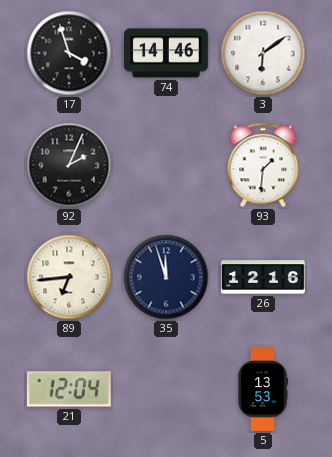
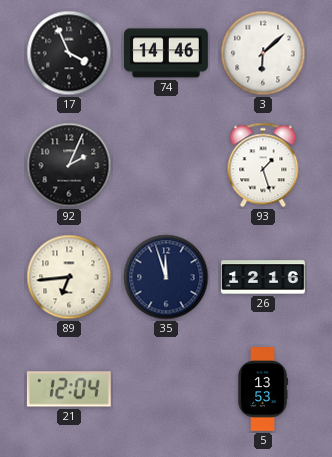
17: 3:57 -> 3:56
3: 6:09 -> 6:08
93: 1:31 -> 1:27
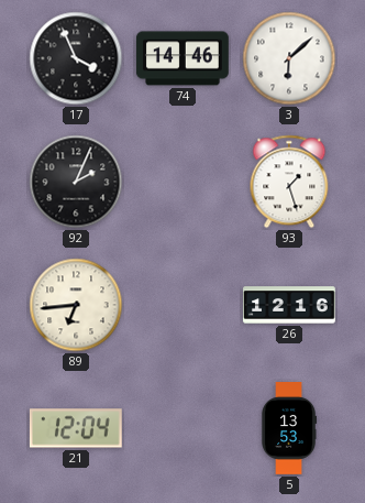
35: 11:57 -> none
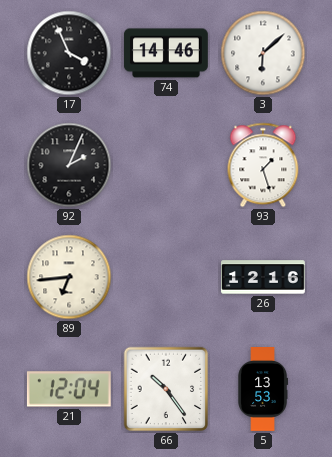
66: none -> 10:24
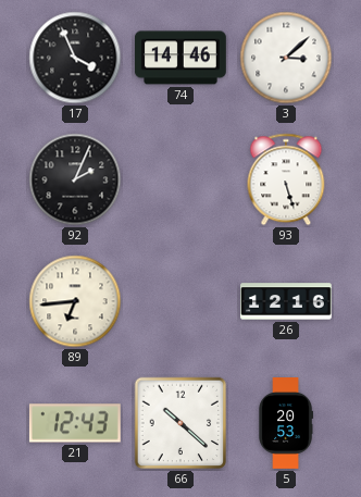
3: 6:08 -> 3:08
93: 1:27 -> 5:27
21: 12:04 -> 12:43
66: 10:24 -> 10:22
5: 13:53 -> 20:53
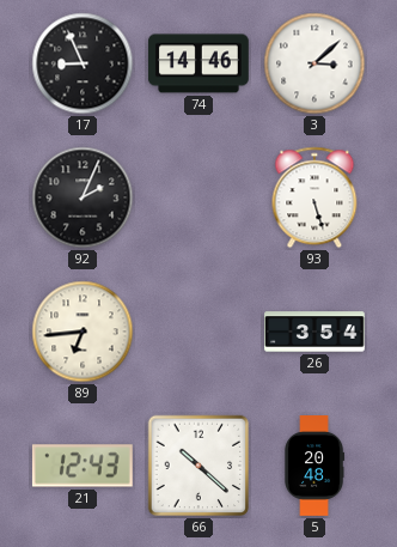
17: 3:56 -> 8:56
26: 12:16 -> 3:54
5: 20:53 -> 20:48
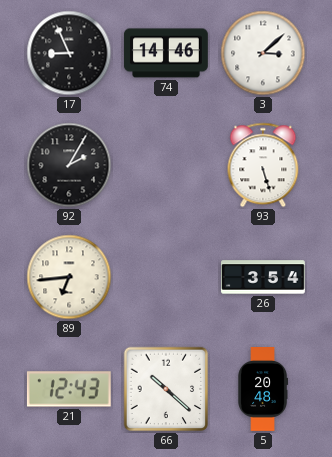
92: 2:04 -> 2:05
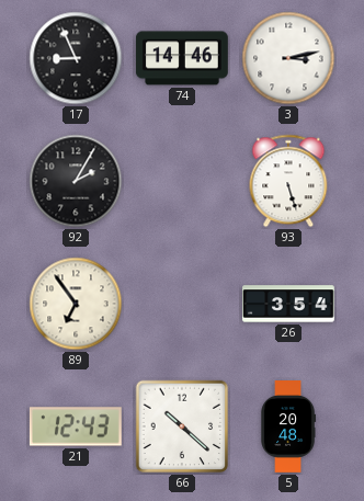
3: 3:08 -> 3:13
89: 6:44 -> 6:54
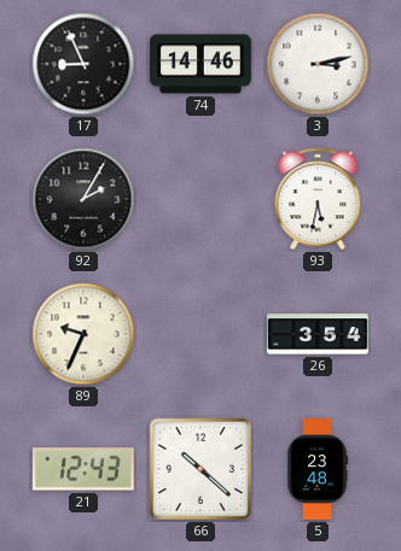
93: 5:27 -> 5:32
89: 6:54 -> 9:34
5: 20:48 -> 23:48
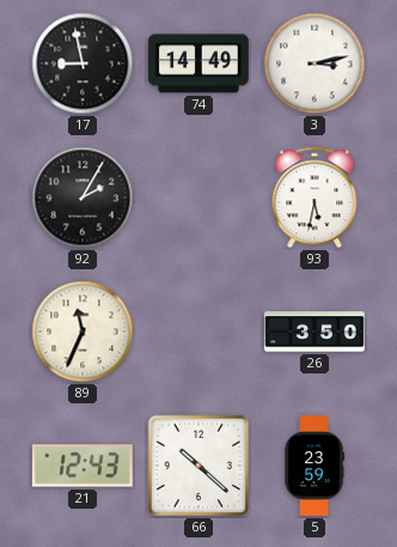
17: 8:56 -> 8:58
74: 14:46 -> 14:49
89: 9:34 -> 11:34
26: 3:54 -> 3:50
5: 23:48 -> 23:59
